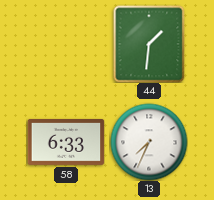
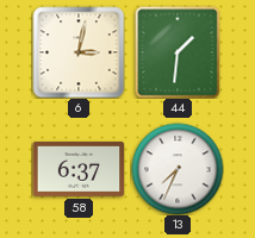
6: none -> 3:02
58: 6:33 -> 6:37
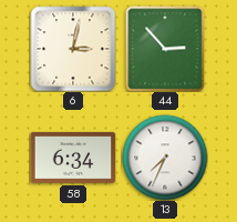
44: 1:31 -> 2:53
58: 6:37 -> 6:34
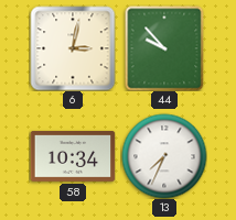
44: 2:53 -> 9:53
58: 6:34 -> 10:34
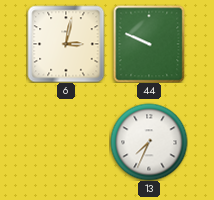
44: 9:53 -> 9:49
58: 10:34 -> none
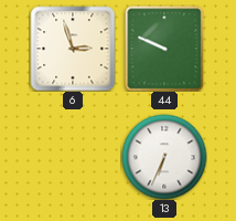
6: 3:02 -> 2:57
13: 7:34 -> 6:34
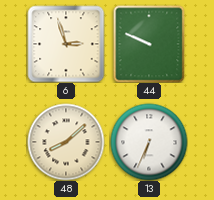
48: none -> 8:08
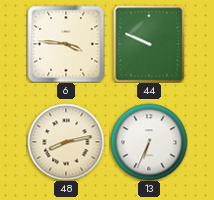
6: 2:57 -> 3:46
48: 8:08 -> 8:13
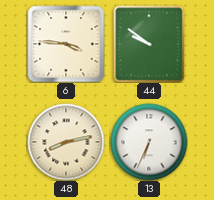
44: 9:49 -> 9:51
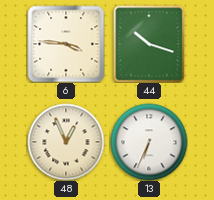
44: 9:51 -> 10:18
48: 8:13 -> 12:56
